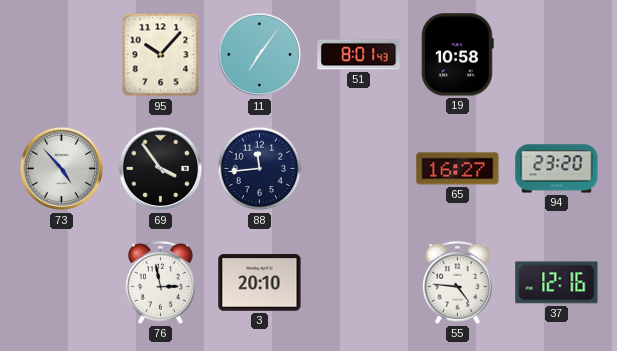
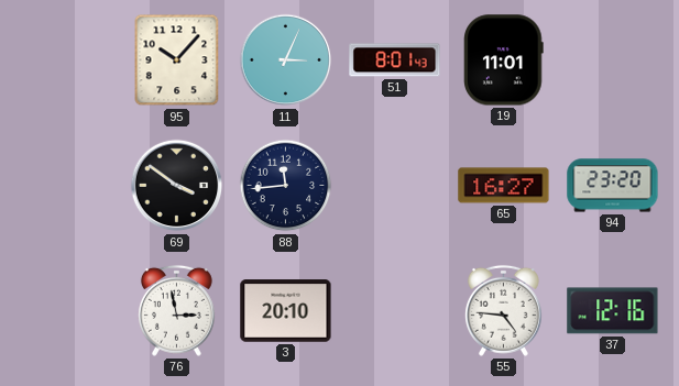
11: 7:06 -> 3:04
19: 10:58 -> 11:01
73: 4:53 -> none
69: 3:54 -> 3:51
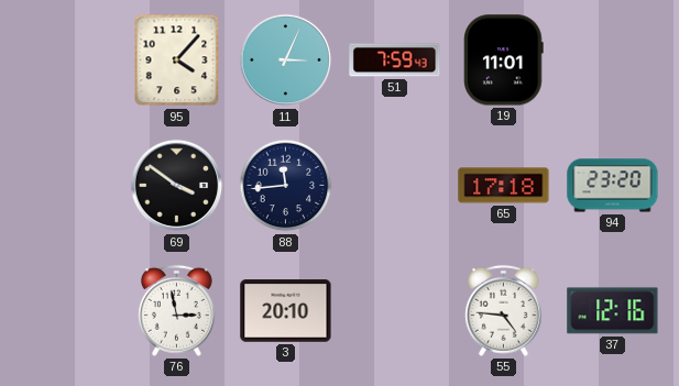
95: 10:07 -> 4:07
51: 8:01 -> 7:59
65: 16:27 -> 17:18
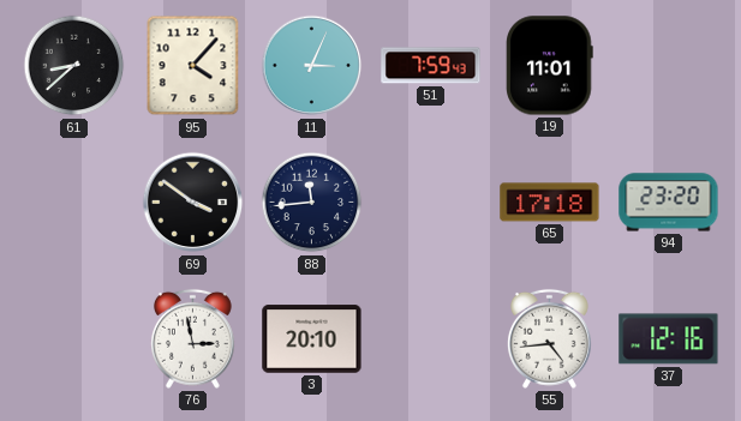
61: none -> 8:38
55: 4:46 -> 4:44
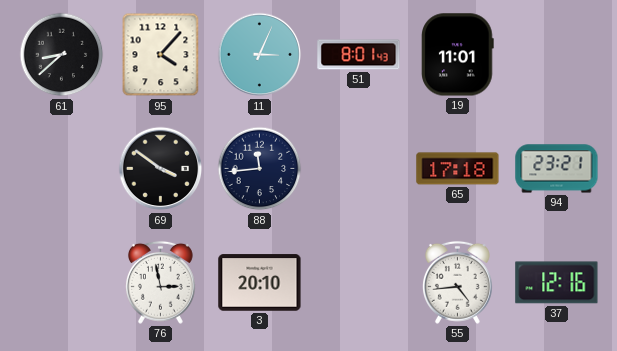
51: 7:59 -> 8:01
94: 23:20 -> 23:21
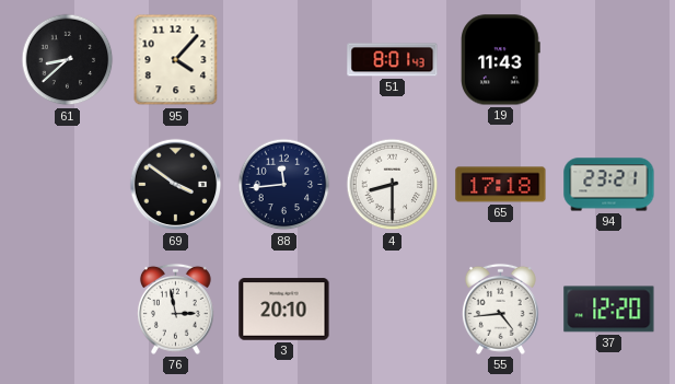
11: 3:04 -> none
19: 11:01 -> 11:43
4: none -> 8:30
37: 12:16 -> 12:20
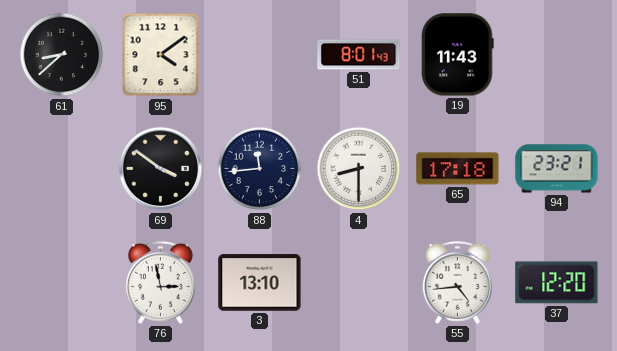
95: 4:07 -> 4:09
3: 20:10 -> 13:10
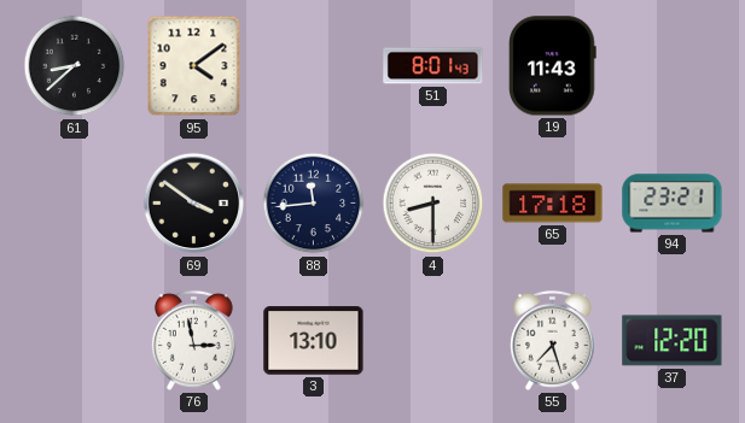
55: 4:44 -> 7:27
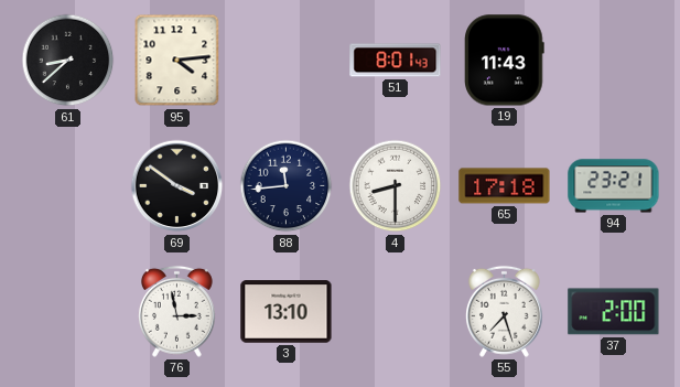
95: 4:09 -> 4:14
37: 12:20 -> 2:00
